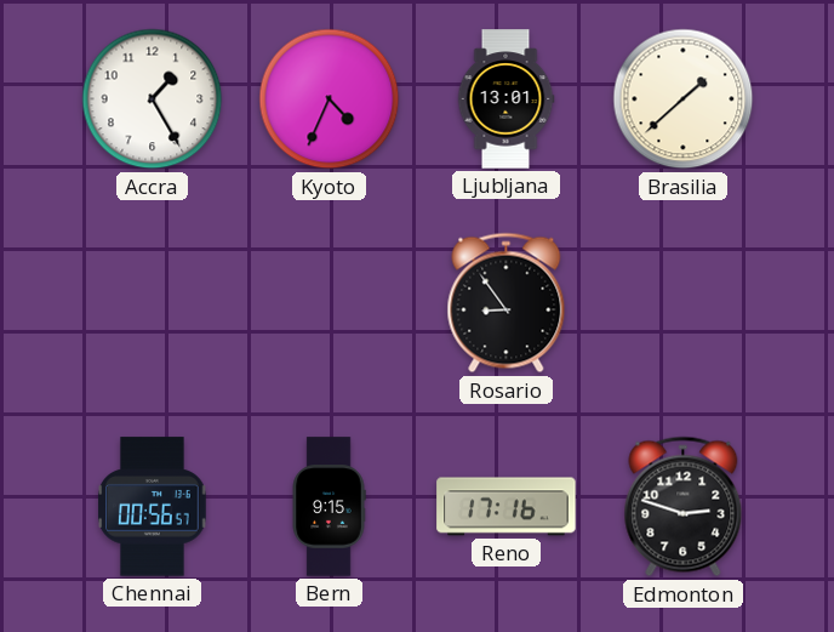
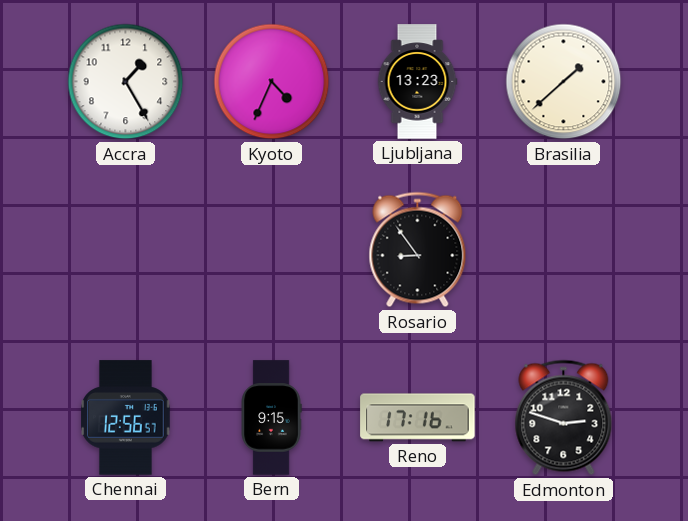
Ljubljana: 13:01 -> 13:23
Chennai: 00:56 -> 12:56
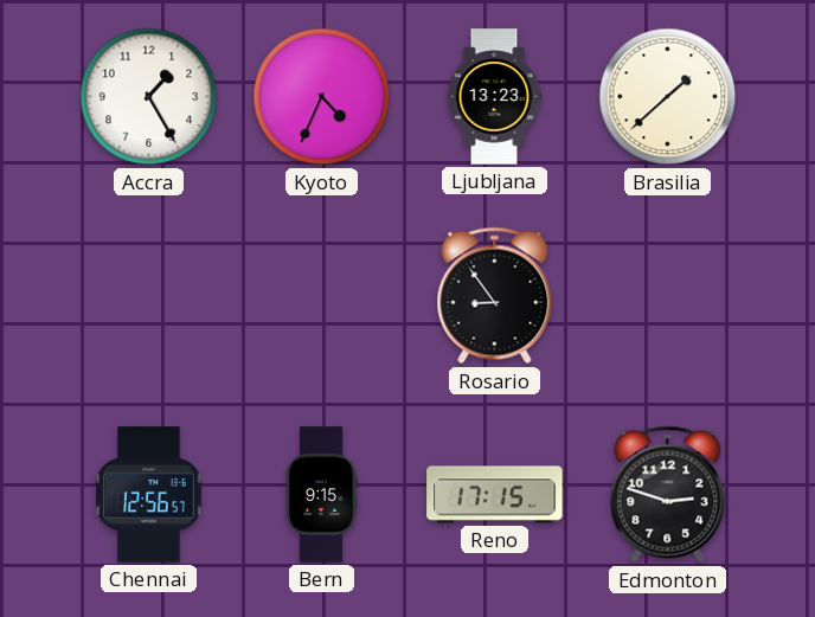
Reno: 17:16 -> 17:15
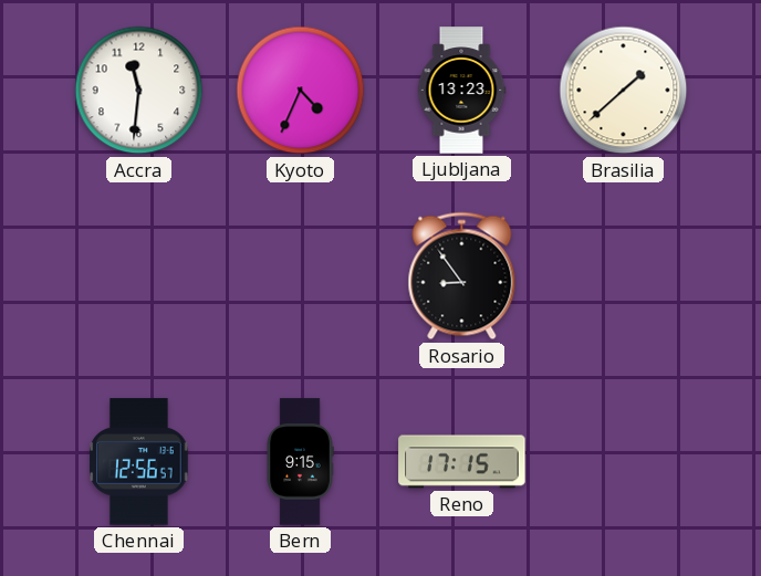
Accra: 1:25 -> 11:31
Edmonton: 2:48 -> none
